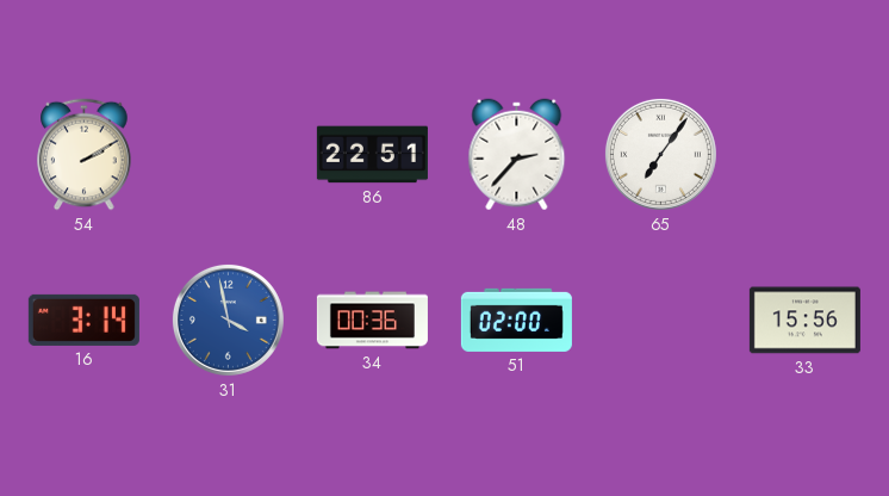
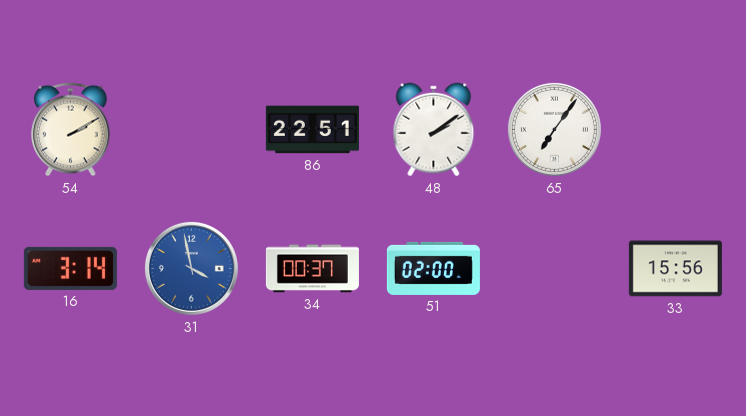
48: 2:37 -> 2:09
34: 00:36 -> 00:37
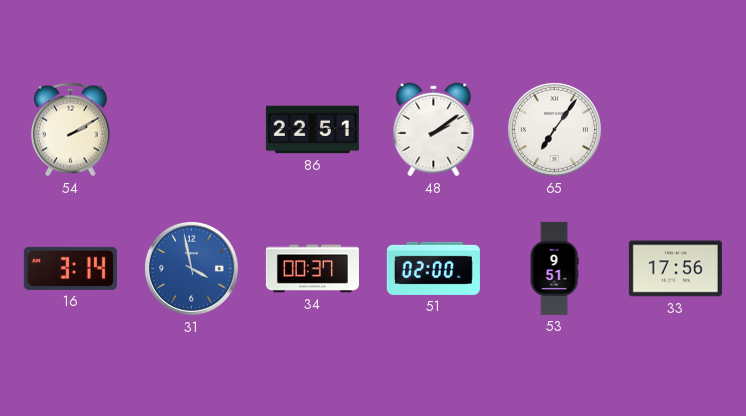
53: none -> 9:51
33: 15:56 -> 17:56
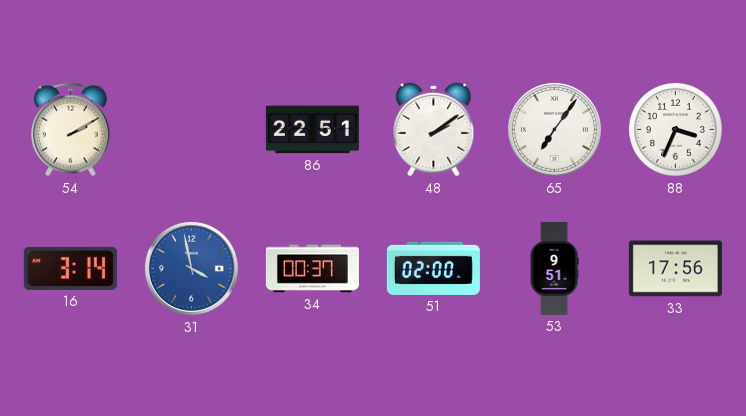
88: none -> 3:34
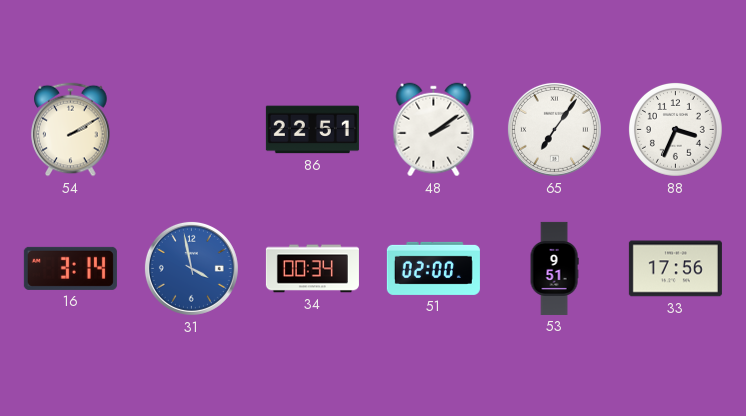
34: 00:37 -> 00:34
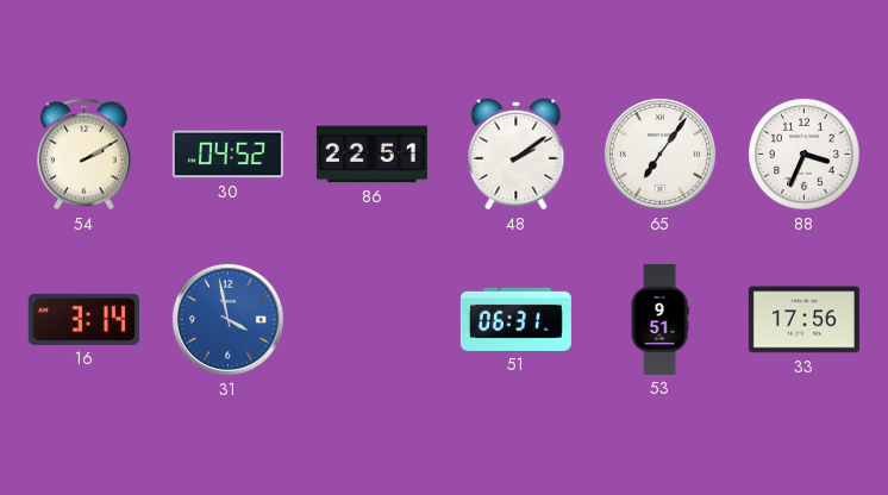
30: none -> 04:52
34: 00:34 -> none
51: 02:00 -> 06:31
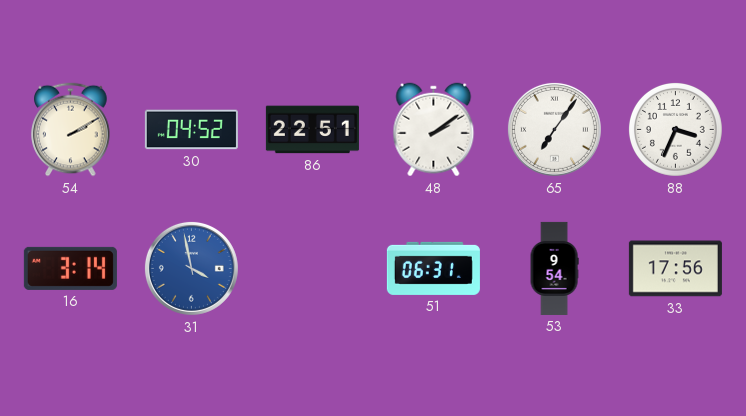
53: 9:51 -> 9:54
